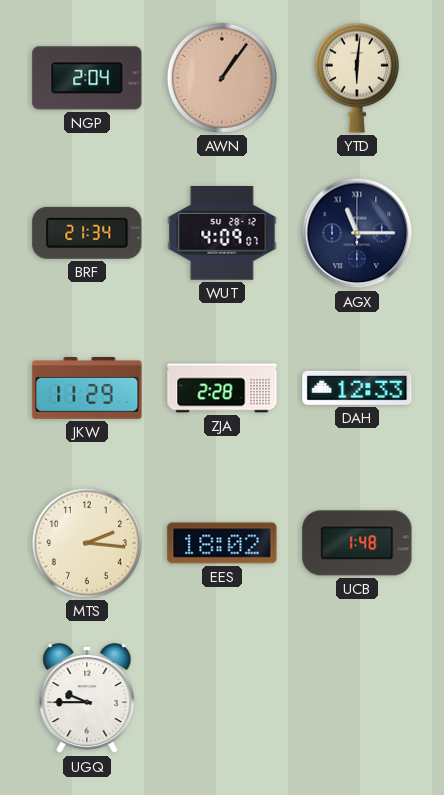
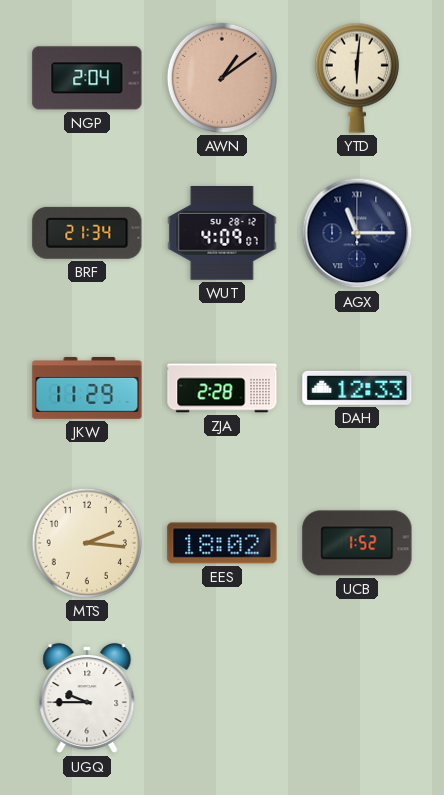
AWN: 1:06 -> 1:09
UCB: 1:48 -> 1:52
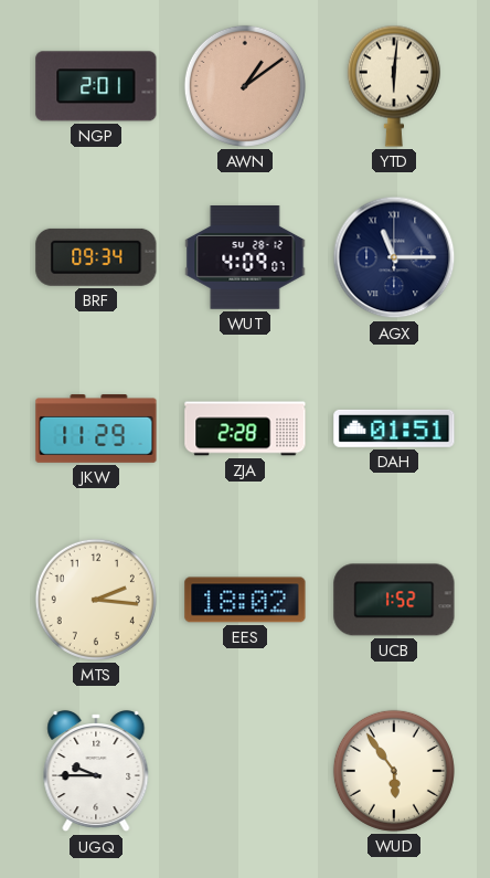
NGP: 2:04 -> 2:01
BRF: 21:34 -> 09:34
DAH: 12:33 -> 01:51
WUD: none -> 5:54
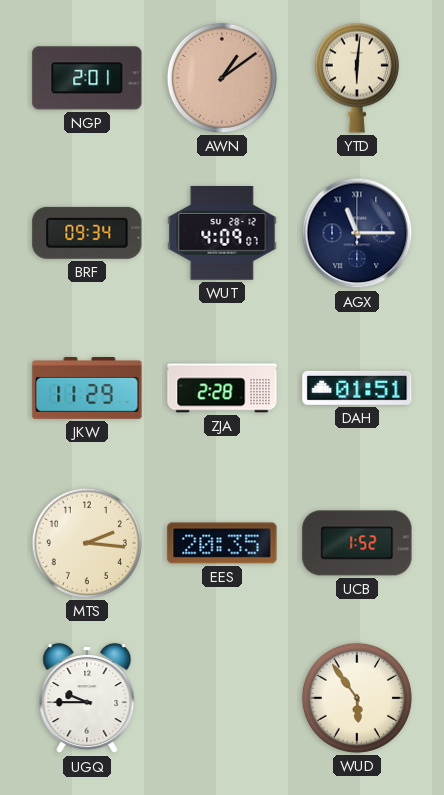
EES: 18:02 -> 20:35
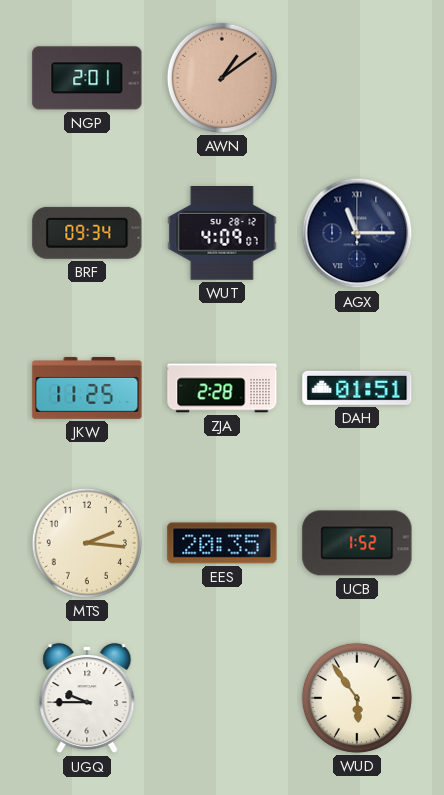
YTD: 6:01 -> none
JKW: 11:29 -> 11:25
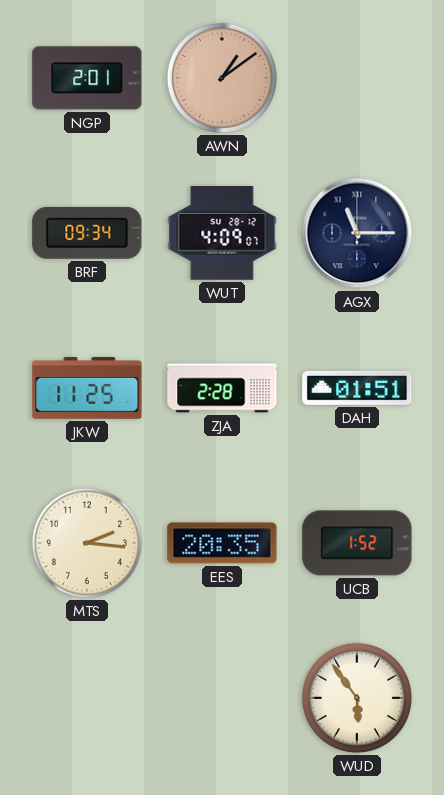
UGQ: 9:45 -> none
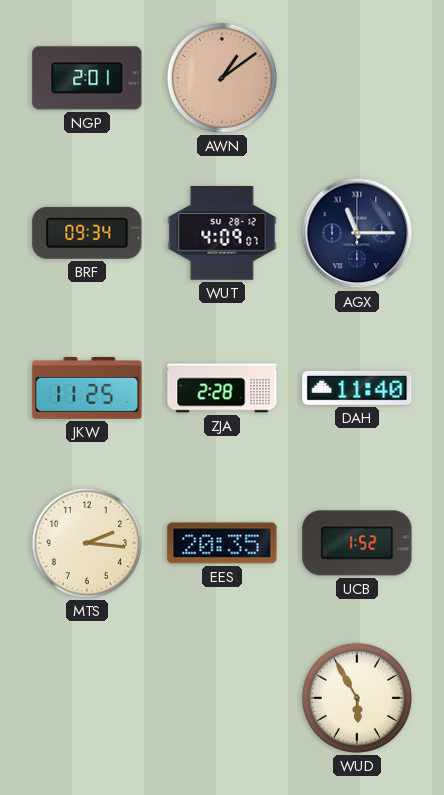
DAH: 01:51 -> 11:40
WUD: 5:54 -> 5:55
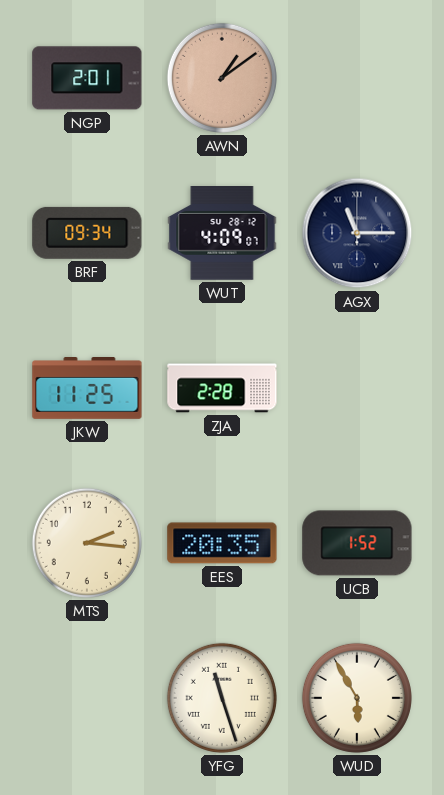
DAH: 11:40 -> none
YFG: none -> 11:27
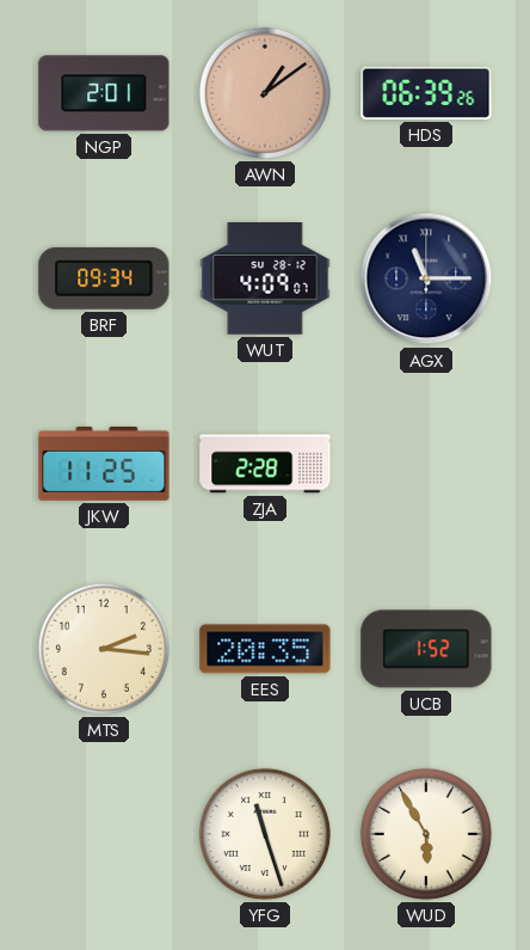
HDS: none -> 06:39
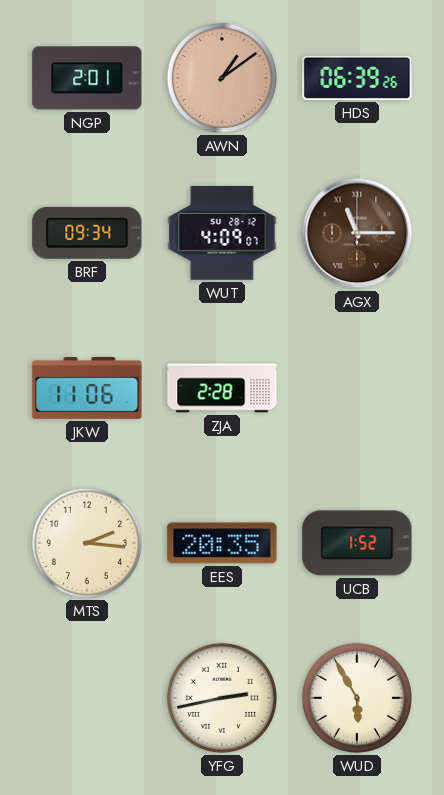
AGX dial: navy -> brown
JKW: 11:25 -> 11:06
YFG: 11:27 -> 2:43
